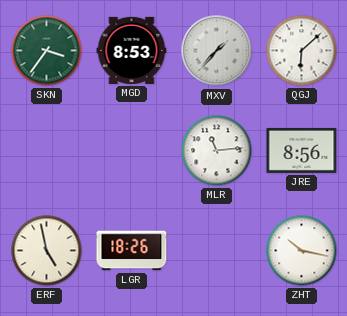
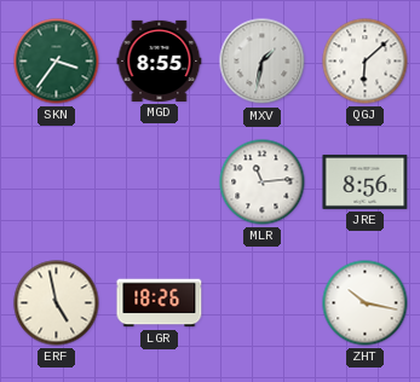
MGD: 8:53 -> 8:55
MXV: 1:37 -> 1:32
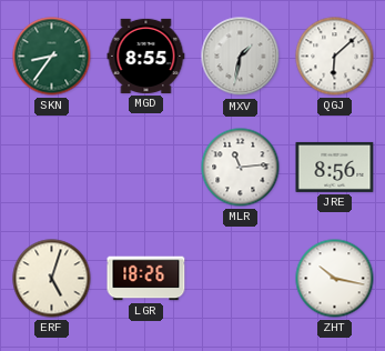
SKN: 3:36 -> 8:36
ERF: 4:58 -> 5:03
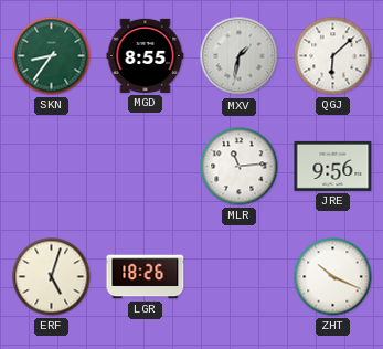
JRE: 8:56 -> 9:56
ZHT: 10:17 -> 10:19
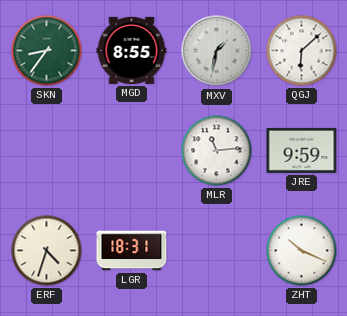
JRE: 9:56 -> 9:59
ERF: 5:03 -> 4:33
LGR: 18:26 -> 18:31
